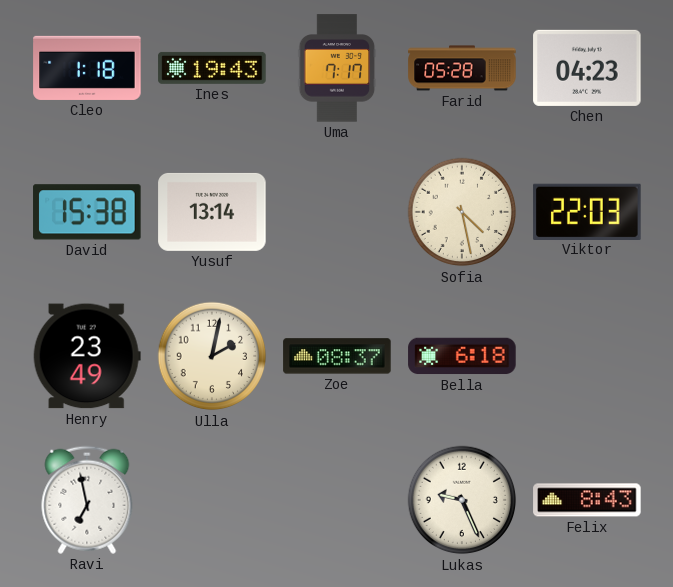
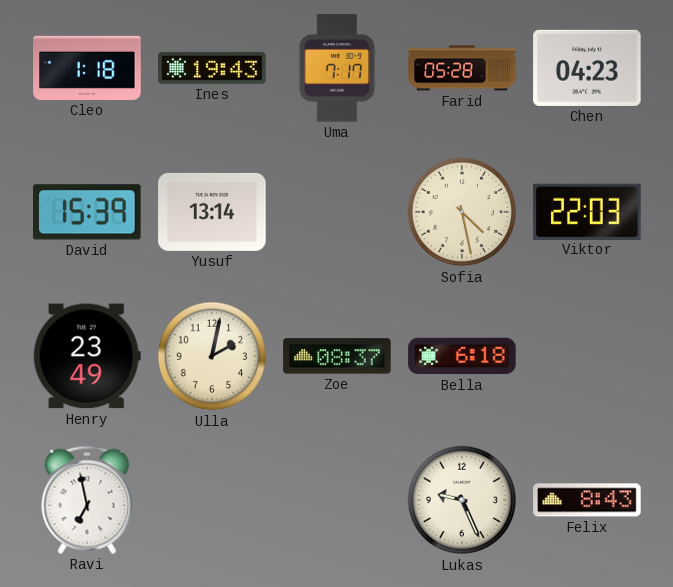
David: 15:38 -> 15:39
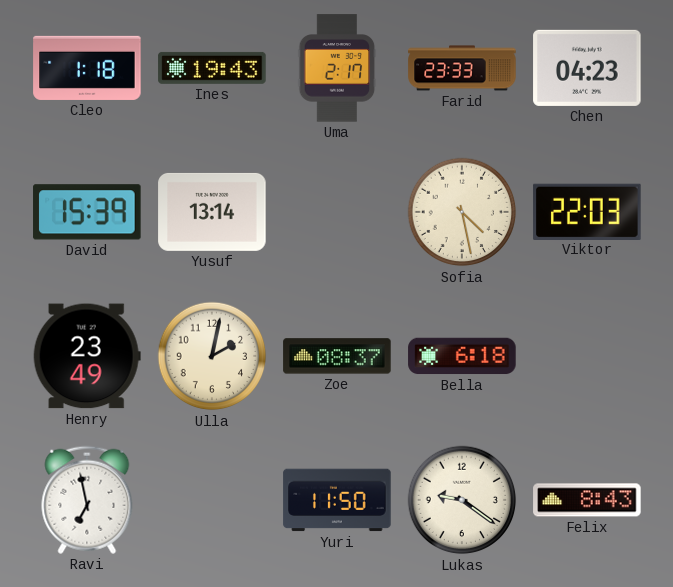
Uma: 7:17 -> 2:17
Farid: 05:28 -> 23:33
Yuri: none -> 11:50
Lukas: 9:26 -> 9:21
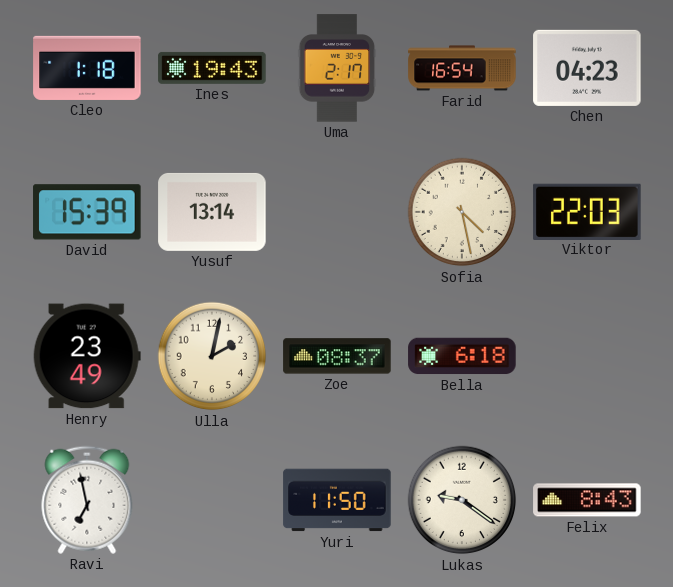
Farid: 23:33 -> 16:54
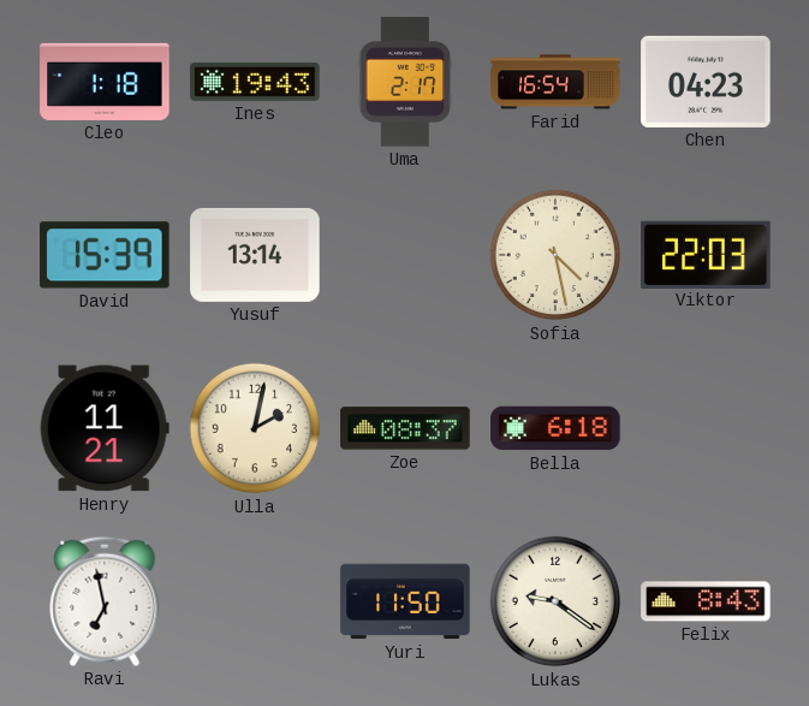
Henry: 23:49 -> 11:21
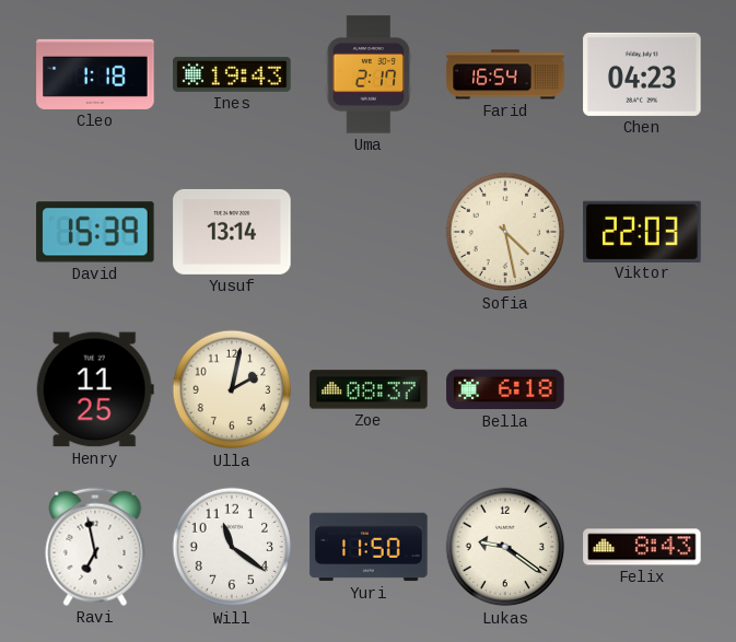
Henry: 11:21 -> 11:25
Will: none -> 11:21
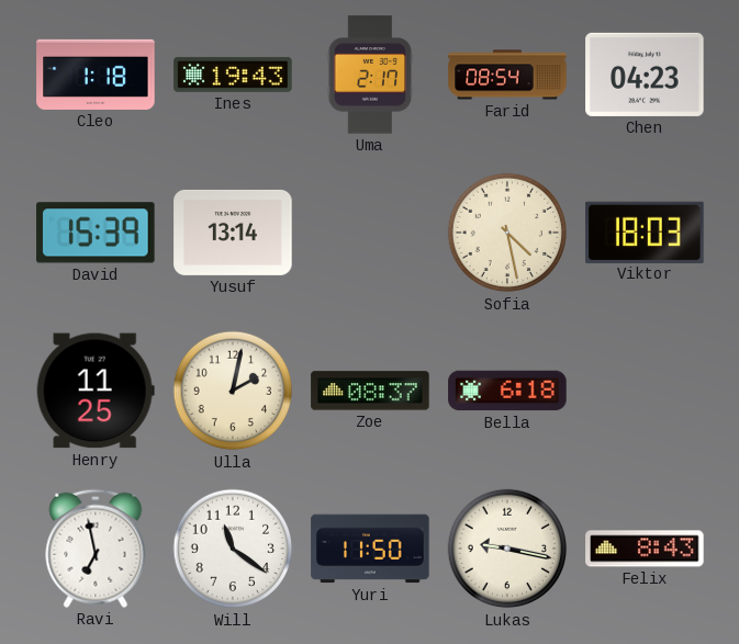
Farid: 16:54 -> 08:54
Viktor: 22:03 -> 18:03
Lukas: 9:21 -> 9:17
